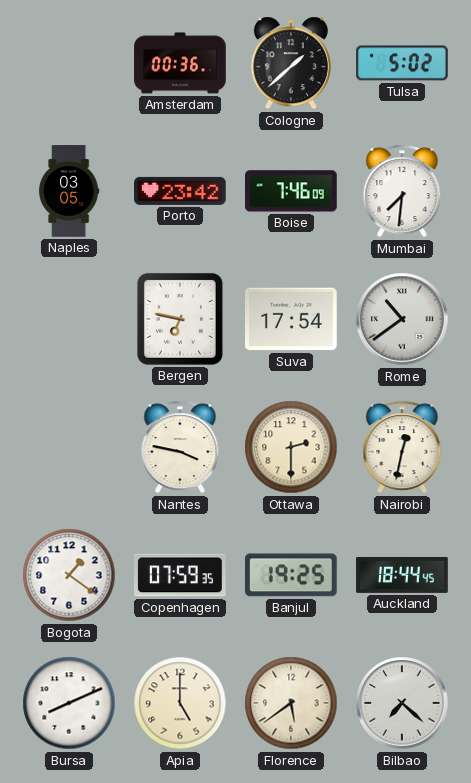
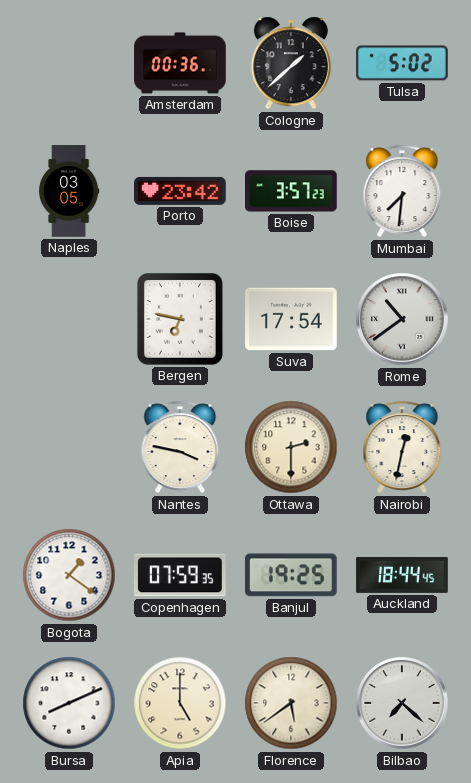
Boise: 7:46 -> 3:57
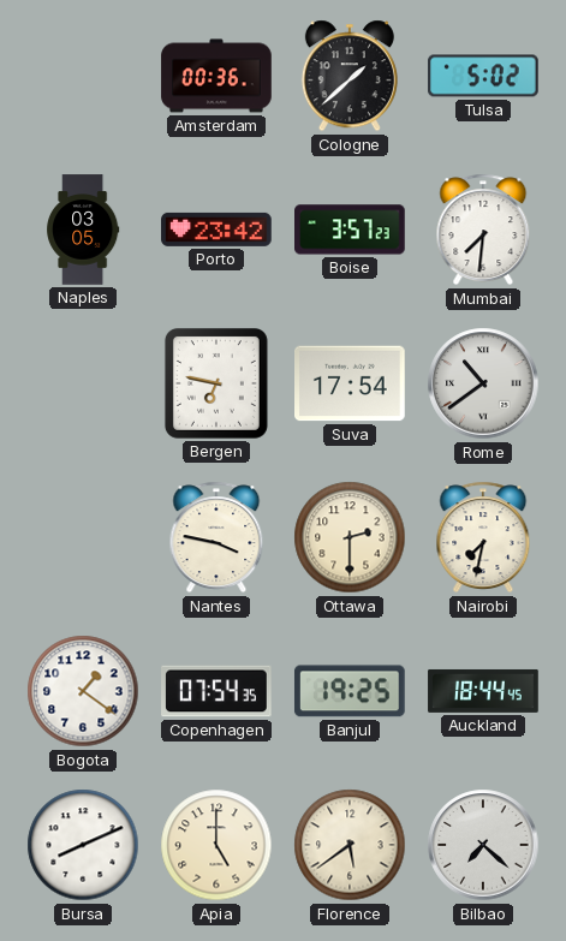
Nairobi: 12:32 -> 7:32
Copenhagen: 07:59 -> 07:54
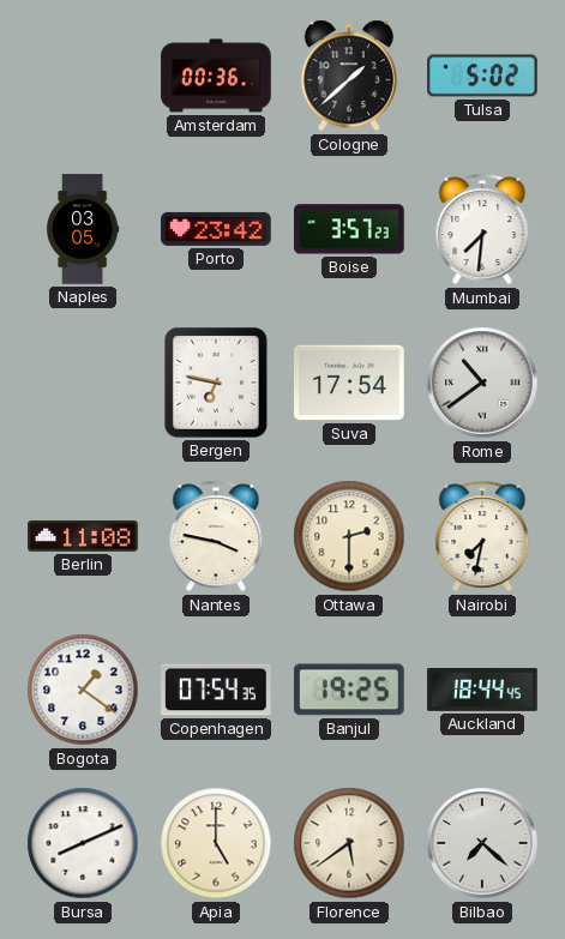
Berlin: none -> 11:08
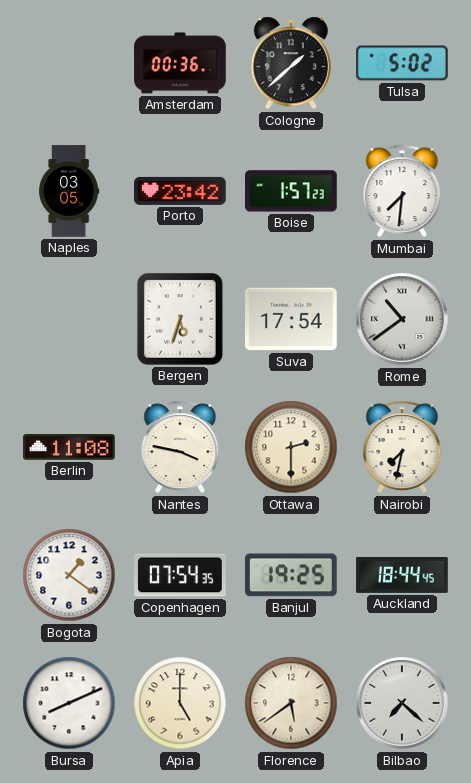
Boise: 3:57 -> 1:57
Bergen: 6:47 -> 5:33
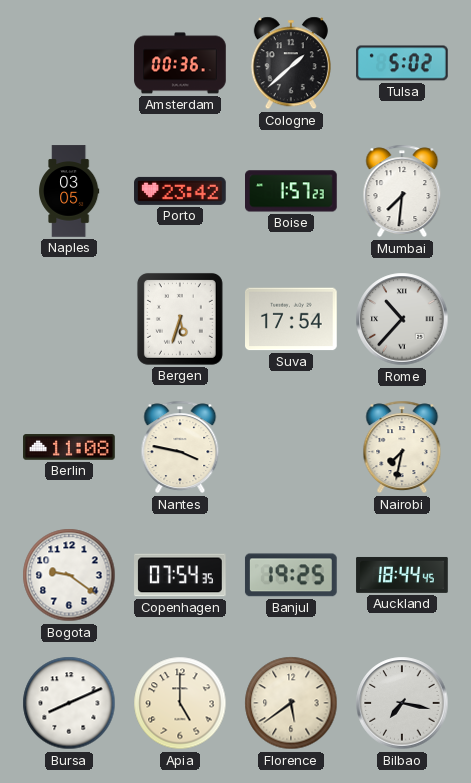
Rome: 10:39 -> 10:37
Ottawa: 2:30 -> none
Bogota: 1:21 -> 9:21
Bilbao: 7:22 -> 7:17
